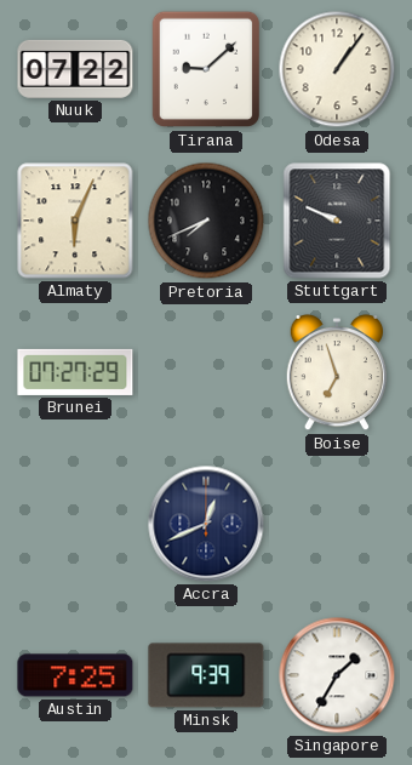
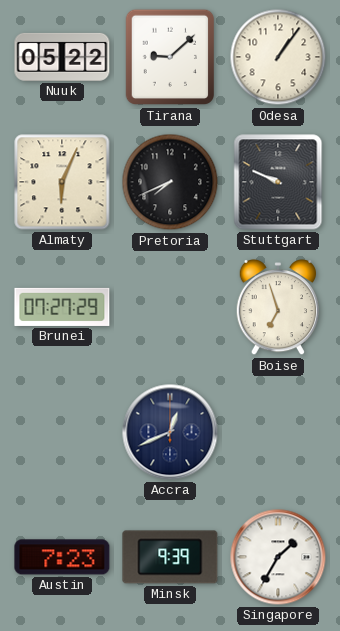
Nuuk: 07:22 -> 05:22
Austin: 7:25 -> 7:23
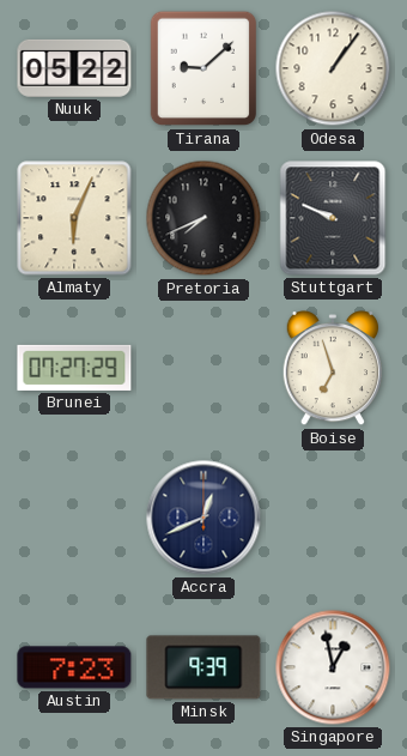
Singapore: 1:35 -> 12:58
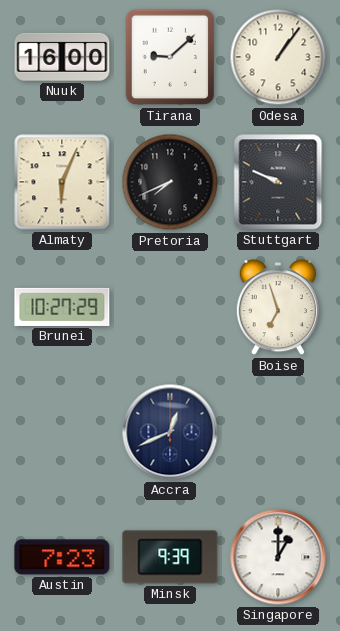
Nuuk: 05:22 -> 16:00
Brunei: 07:27 -> 10:27
Singapore: 12:58 -> 1:00
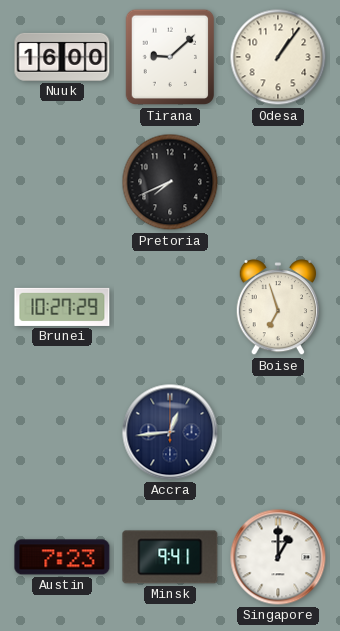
Almaty: 6:04 -> none
Stuttgart: 9:49 -> none
Accra: 12:41 -> 12:44
Minsk: 9:39 -> 9:41
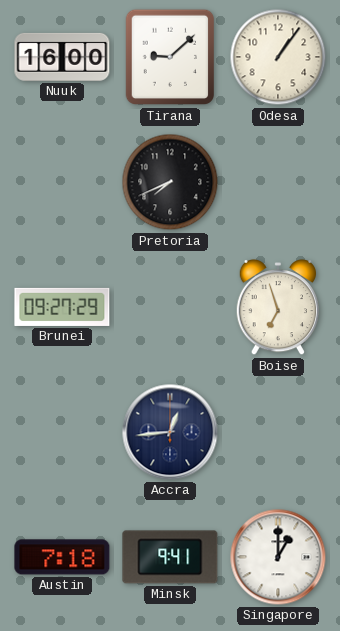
Brunei: 10:27 -> 09:27
Austin: 7:23 -> 7:18
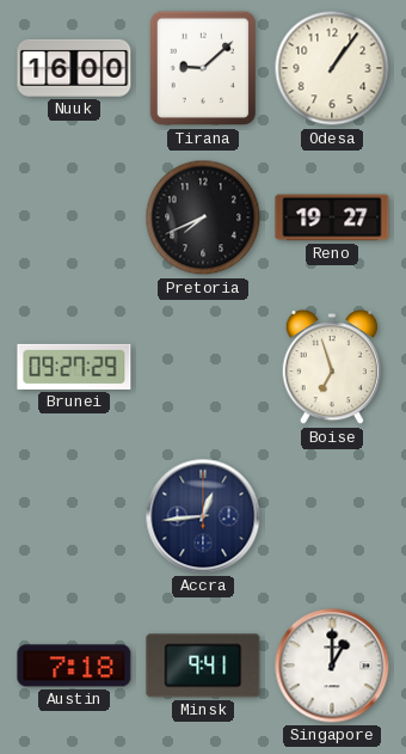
Reno: none -> 19:27
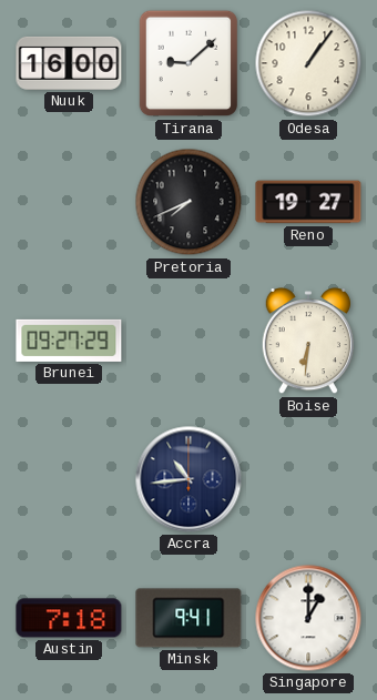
Boise: 6:57 -> 6:31
Accra: 12:44 -> 10:44
